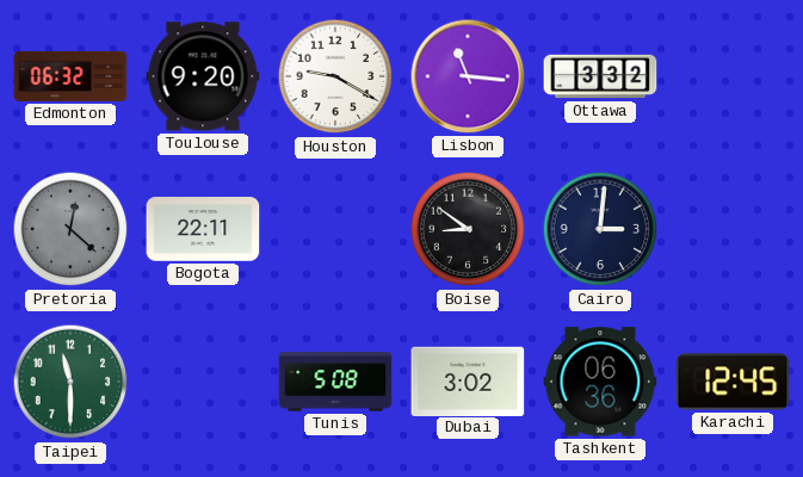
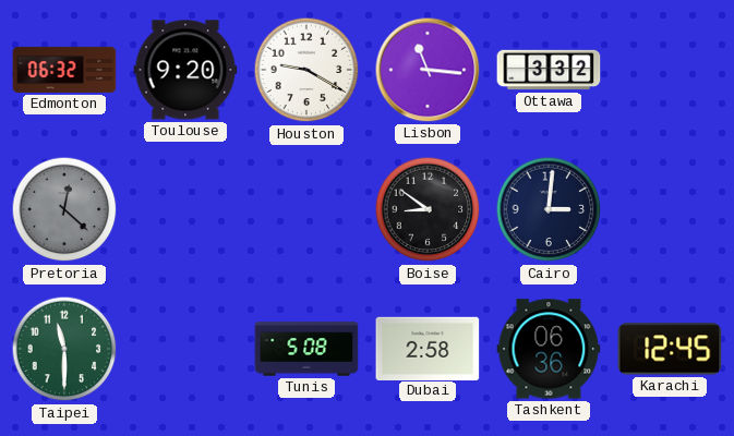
Bogota: 22:11 -> none
Dubai: 3:02 -> 2:58
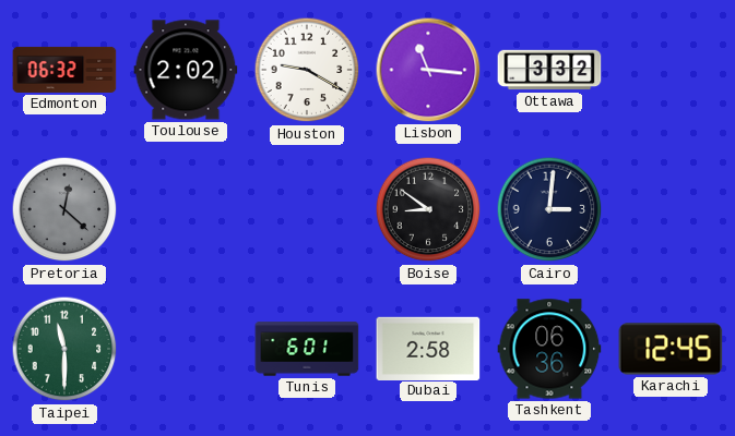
Toulouse: 9:20 -> 2:02
Tunis: 5:08 -> 6:01
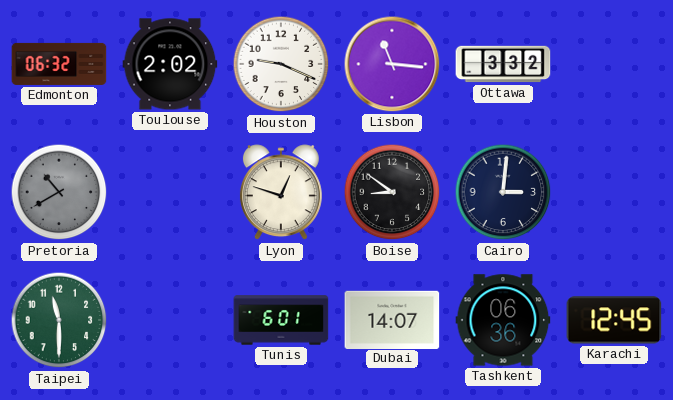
Houston: 9:20 -> 9:19
Pretoria: 12:22 -> 10:40
Lyon: none -> 12:48
Dubai: 2:58 -> 14:07
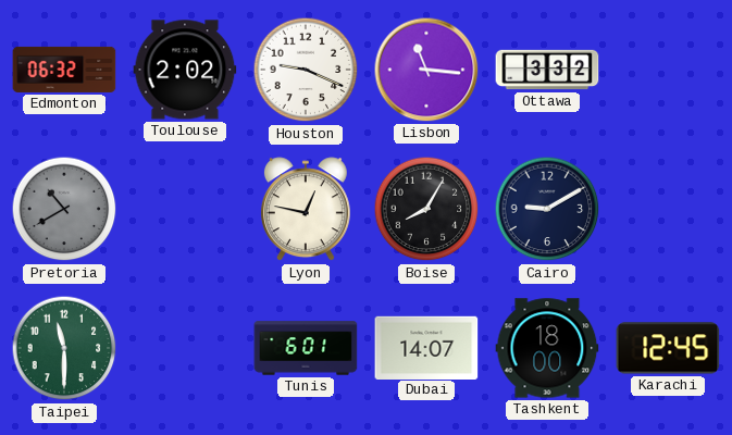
Lyon: 12:48 -> 12:47
Boise: 8:51 -> 8:05
Cairo: 3:01 -> 9:10
Tashkent: 06:36 -> 18:00
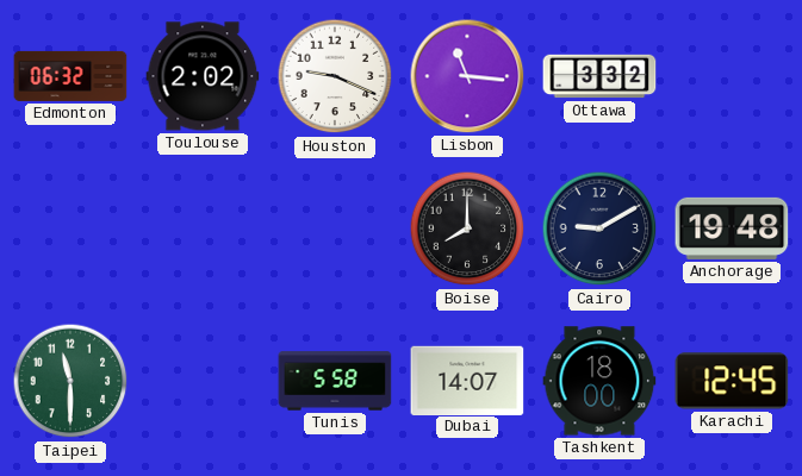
Pretoria: 10:40 -> none
Lyon: 12:47 -> none
Boise: 8:05 -> 8:00
Anchorage: none -> 19:48
Tunis: 6:01 -> 5:58
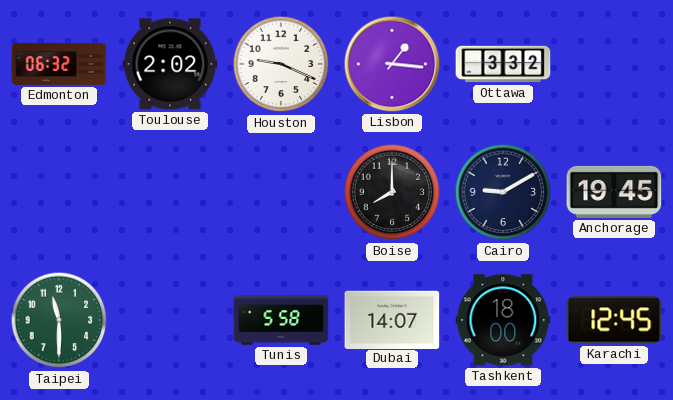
Lisbon: 11:16 -> 1:16
Anchorage: 19:48 -> 19:45
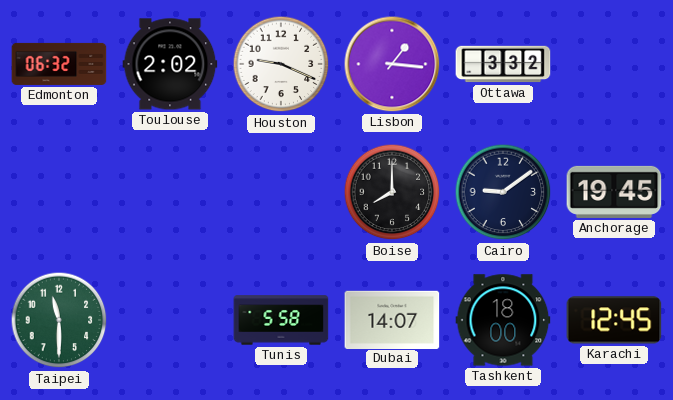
Cairo: 9:10 -> 9:09
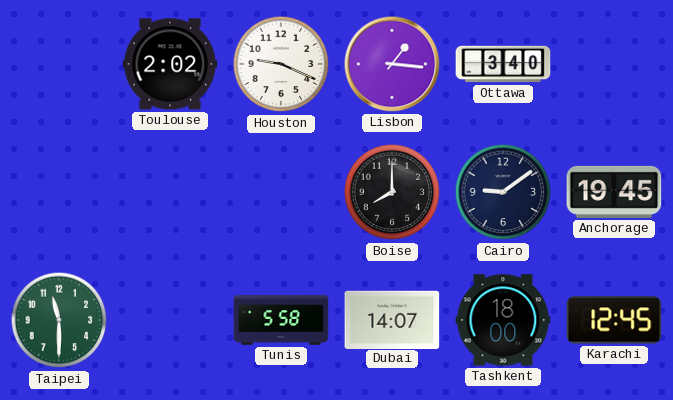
Edmonton: 06:32 -> none
Ottawa: 3:32 -> 3:40
